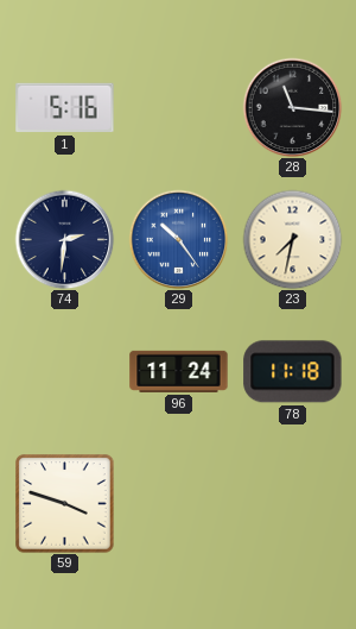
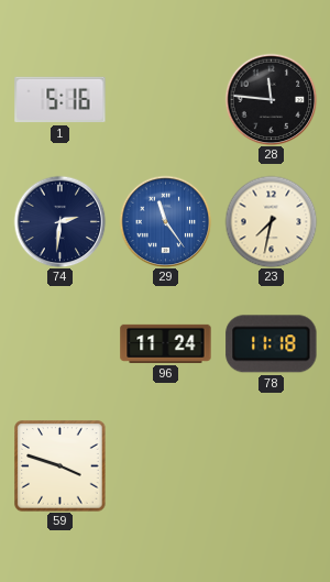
28: 11:16 -> 11:46
29: 10:24 -> 11:24
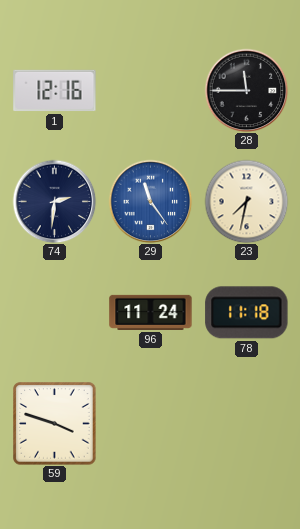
1: 5:16 -> 12:16
28: 11:46 -> 11:45
